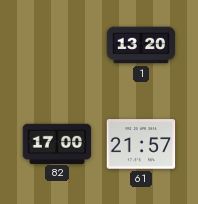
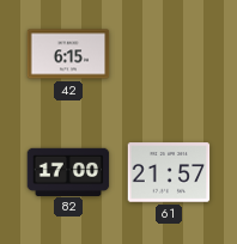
42: none -> 6:15
1: 13:20 -> none
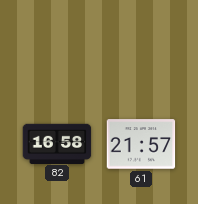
42: 6:15 -> none
82: 17:00 -> 16:58
